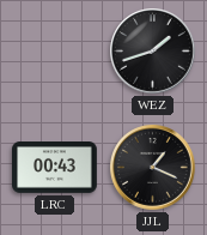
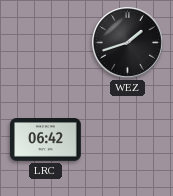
LRC: 00:43 -> 06:42
JJL: 1:19 -> none
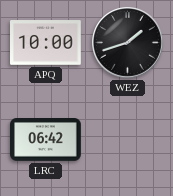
APQ: none -> 10:00
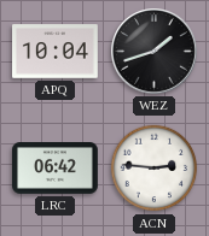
APQ: 10:00 -> 10:04
ACN: none -> 2:46
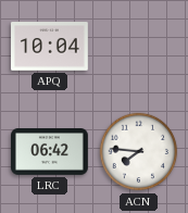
WEZ: 1:42 -> none
ACN: 2:46 -> 7:46
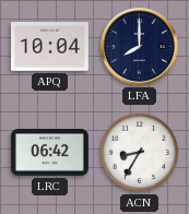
LFA: none -> 8:00
ACN: 7:46 -> 8:35
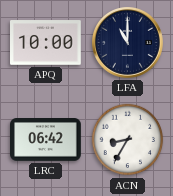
APQ: 10:04 -> 10:00
LFA: 8:00 -> 11:00
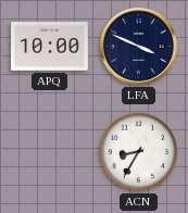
LFA: 11:00 -> 3:49
LRC: 06:42 -> none
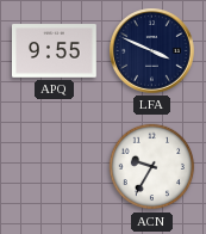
APQ: 10:00 -> 9:55
ACN: 8:35 -> 9:35
